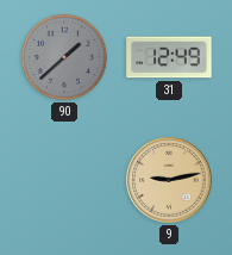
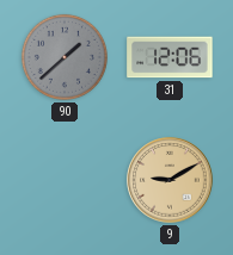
31: 12:49 -> 12:06
9: 9:13 -> 9:10
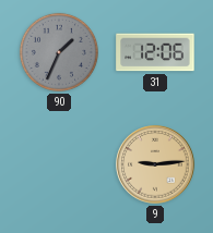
90: 1:38 -> 1:34
9: 9:10 -> 9:14
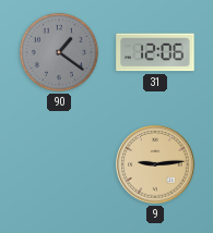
90: 1:34 -> 1:21
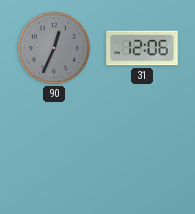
90: 1:21 -> 12:34
9: 9:14 -> none
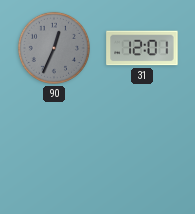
31: 12:06 -> 12:01
